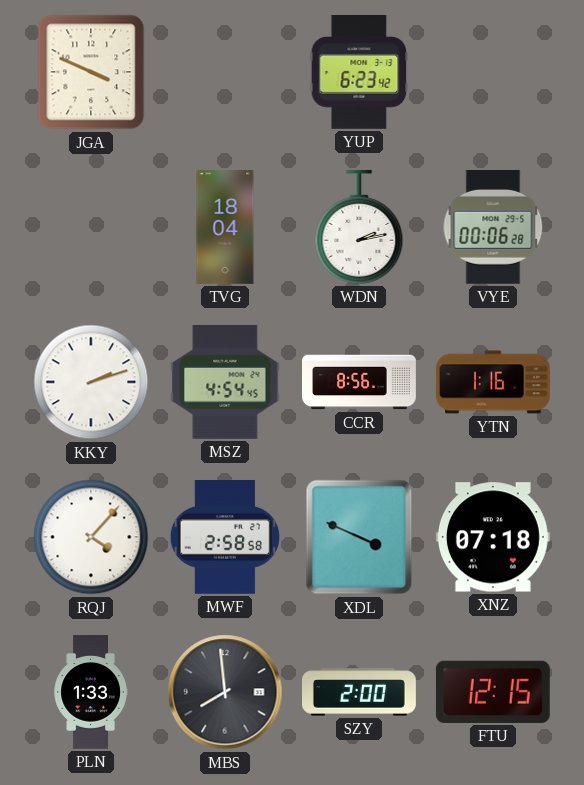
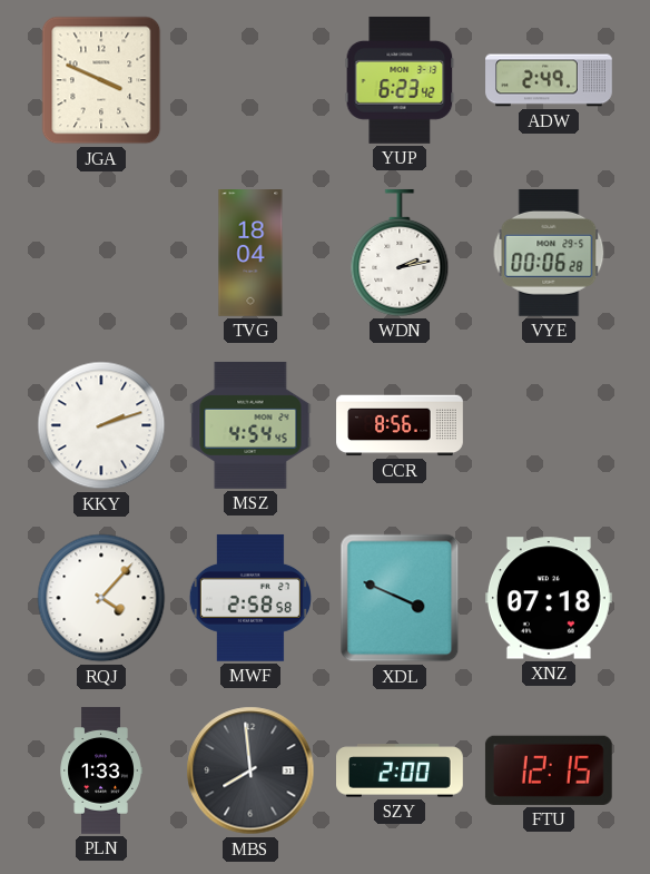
ADW: none -> 2:49
YTN: 1:16 -> none
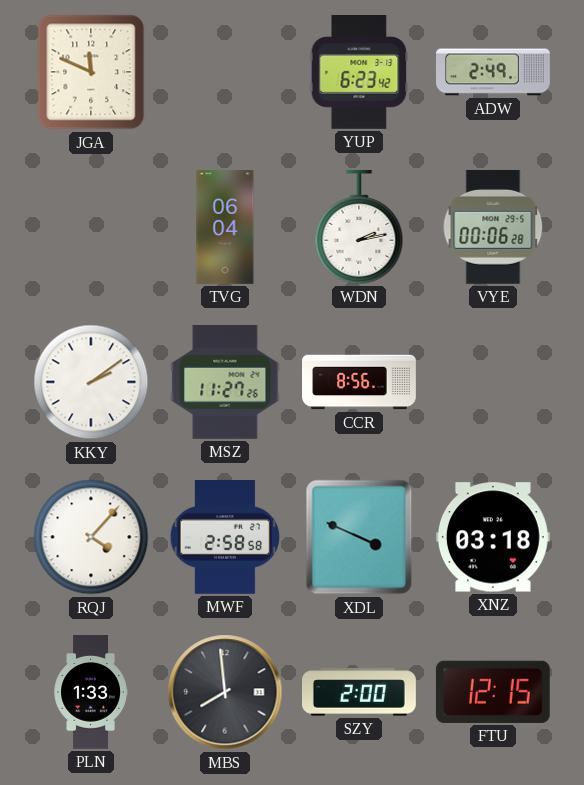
JGA: 3:49 -> 11:49
TVG: 18:04 -> 06:04
KKY: 2:12 -> 2:09
MSZ: 4:54 -> 11:27
XNZ: 07:18 -> 03:18
